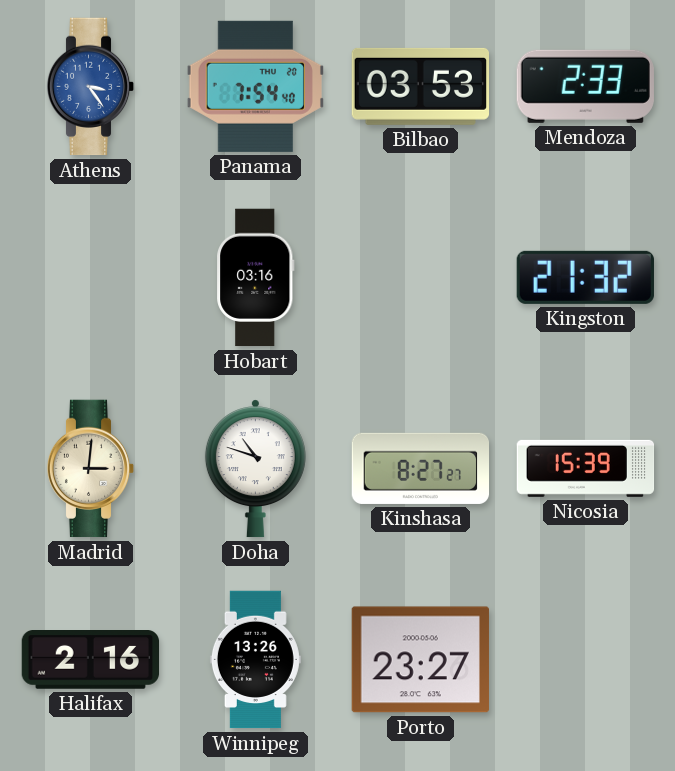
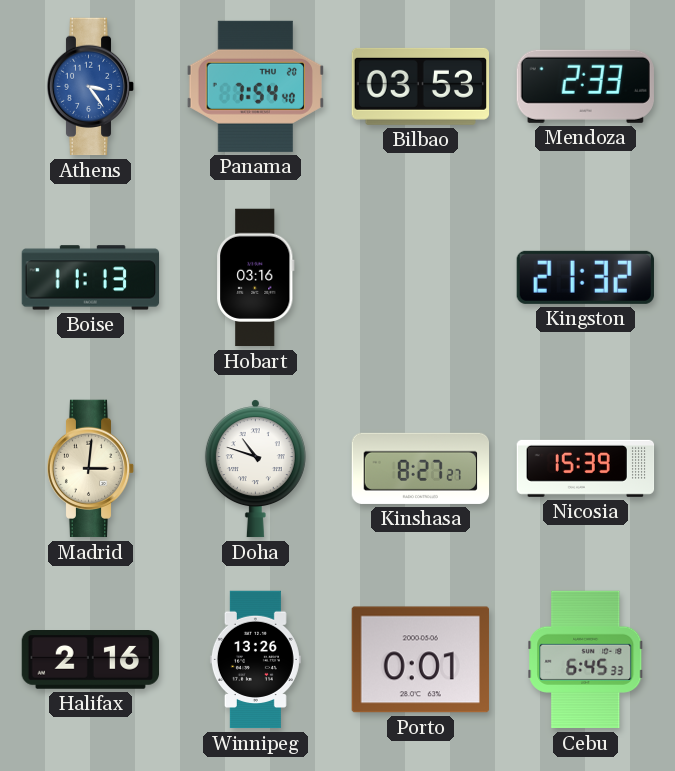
Boise: none -> 11:13
Porto: 23:27 -> 0:01
Cebu: none -> 6:45
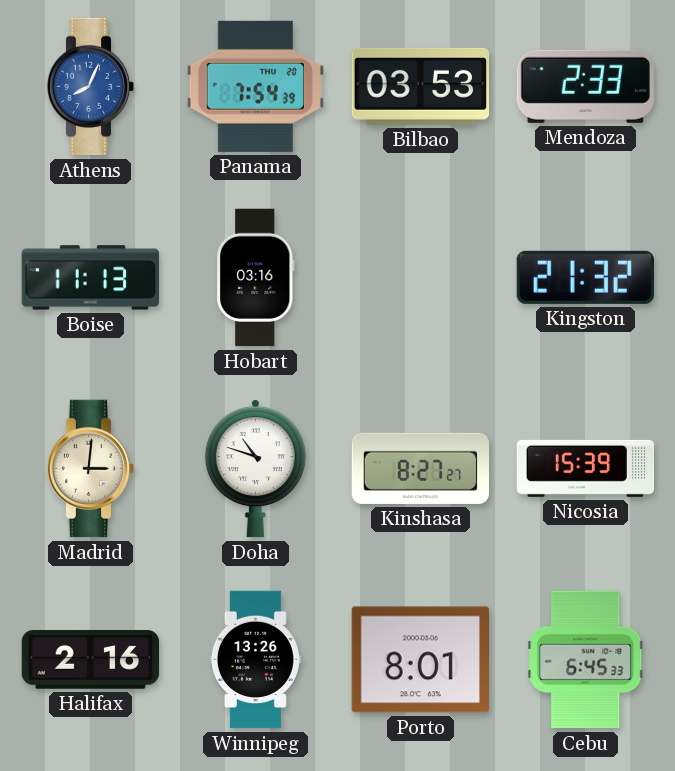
Athens: 3:24 -> 8:04
Panama: 7:54:40 -> 7:54:39
Porto: 0:01 -> 8:01
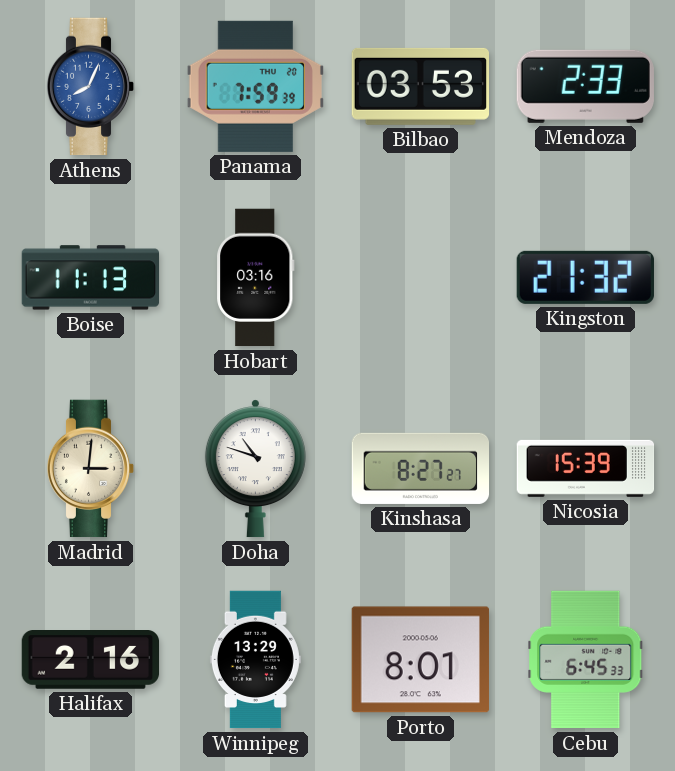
Panama: 7:54 -> 7:59
Winnipeg: 13:26 -> 13:29
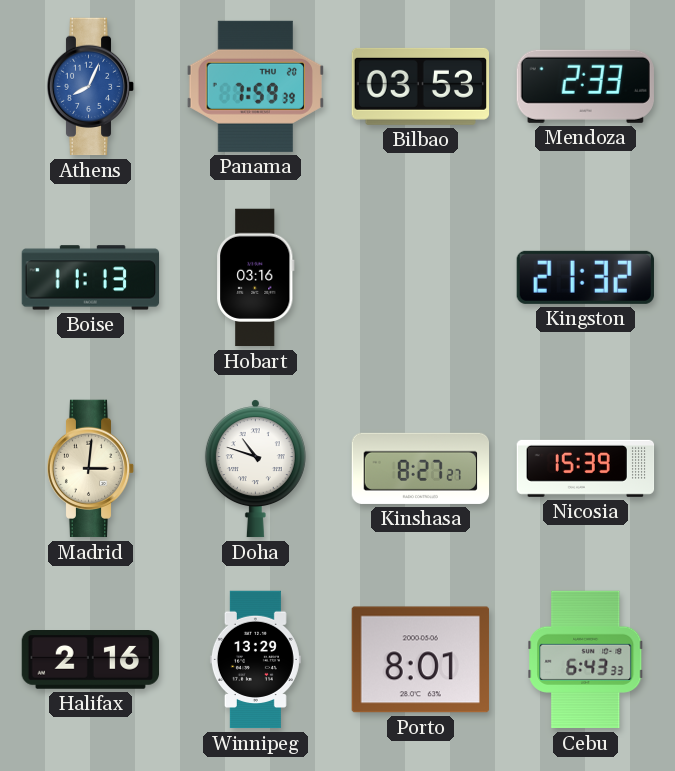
Cebu: 6:45 -> 6:43
